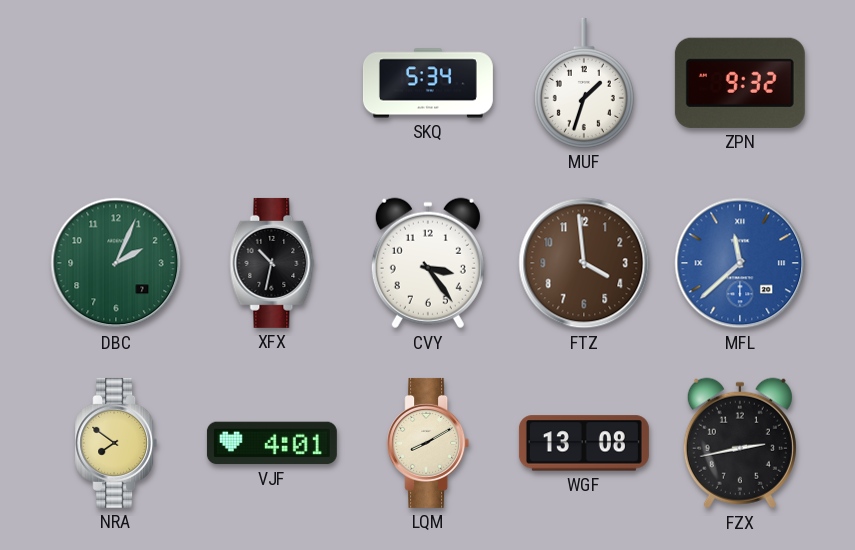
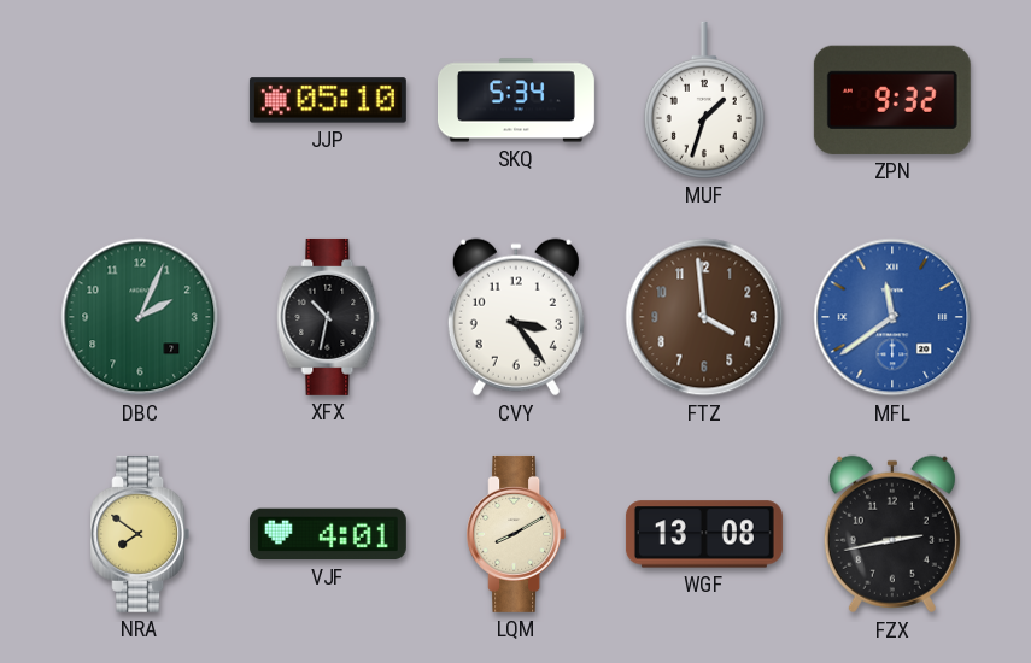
JJP: none -> 05:10
MFL: 11:38 -> 11:39
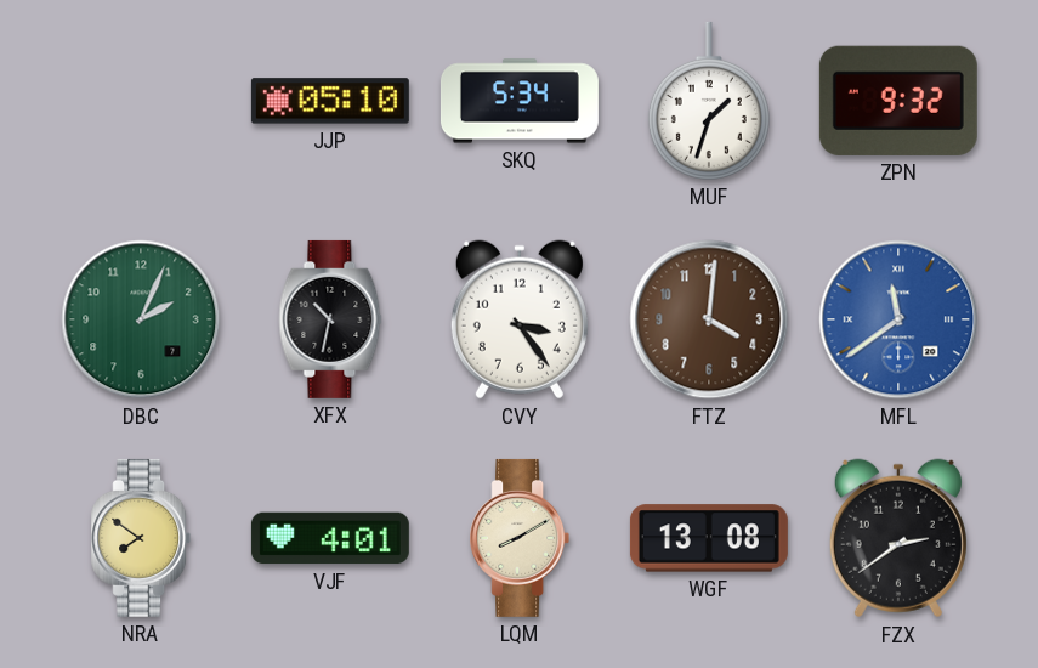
FTZ: 3:59 -> 4:01
FZX: 2:43 -> 2:39
